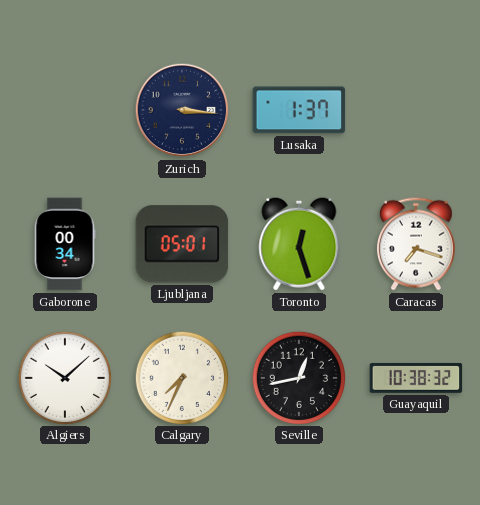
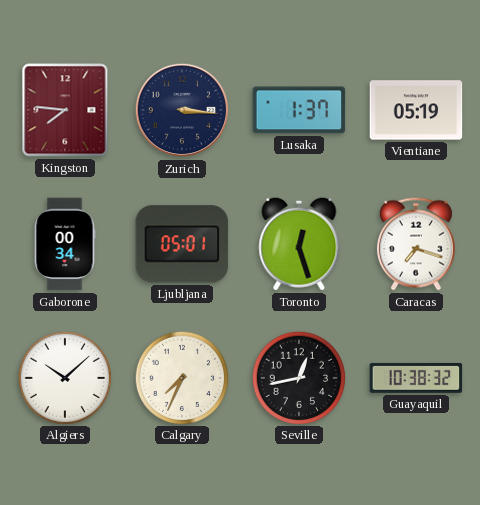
Kingston: none -> 7:46
Vientiane: none -> 05:19
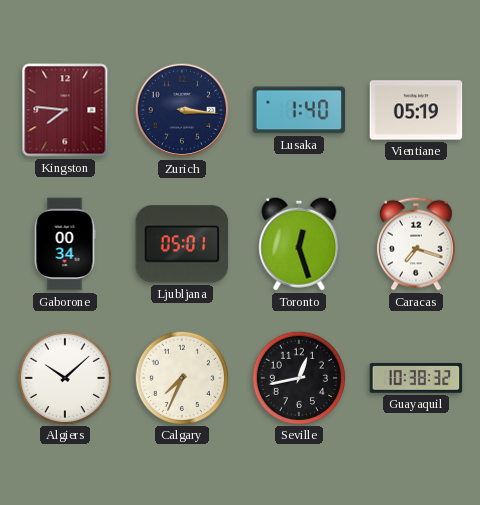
Lusaka: 1:37 -> 1:40
